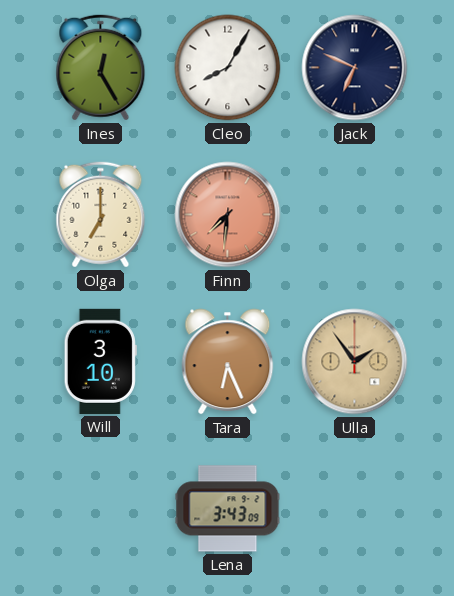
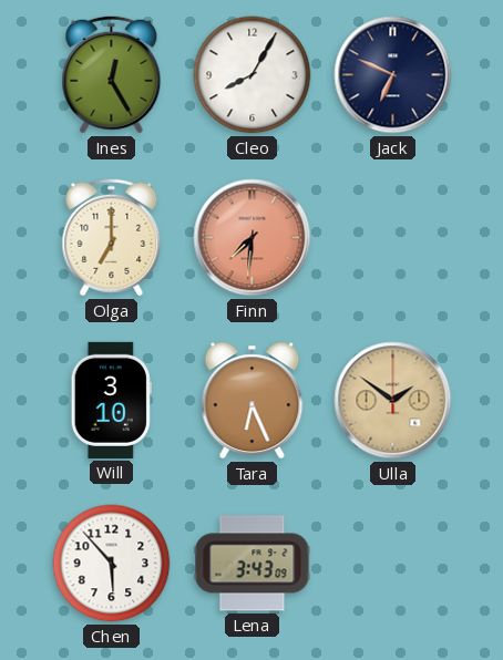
Ulla: 1:54 -> 1:51
Chen: none -> 5:53
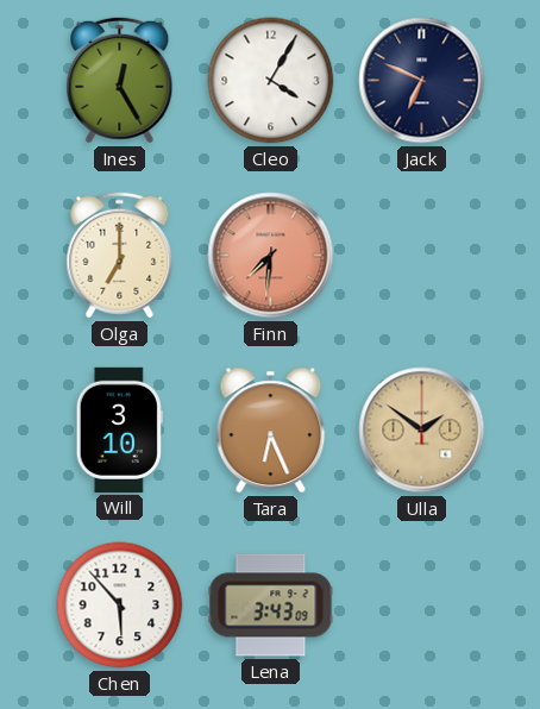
Cleo: 8:05 -> 4:05
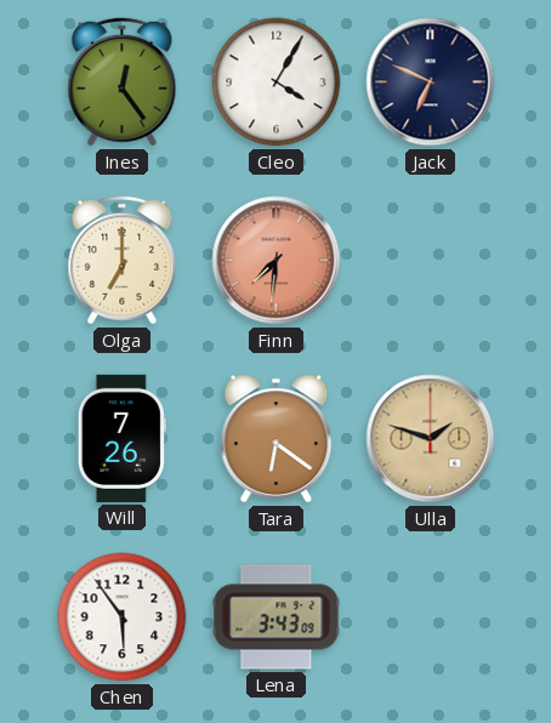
Ines: 12:25 -> 12:24
Will: 3:10 -> 7:26
Tara: 6:26 -> 6:21
Ulla: 1:51 -> 1:48
Chen: 5:53 -> 5:54
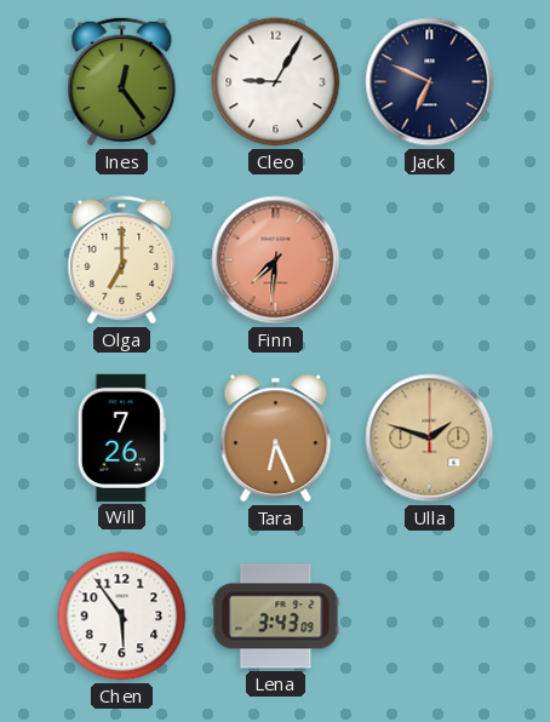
Cleo: 4:05 -> 9:05
Tara: 6:21 -> 6:26
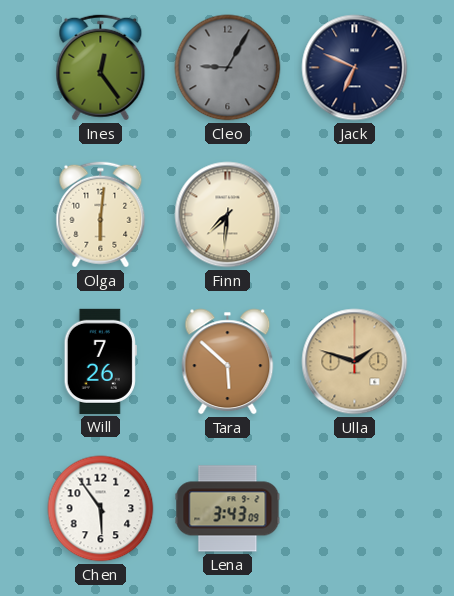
Cleo dial: white -> grey
Olga: 7:00 -> 6:01
Finn dial: salmon -> cream
Tara: 6:26 -> 5:52
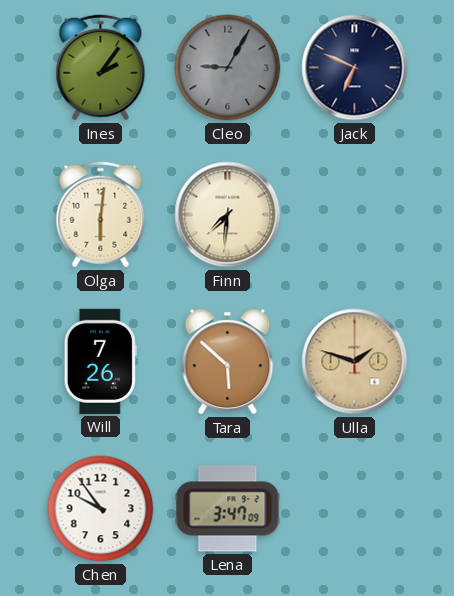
Ines: 12:24 -> 2:06
Chen: 5:54 -> 9:54
Lena: 3:43 -> 3:47
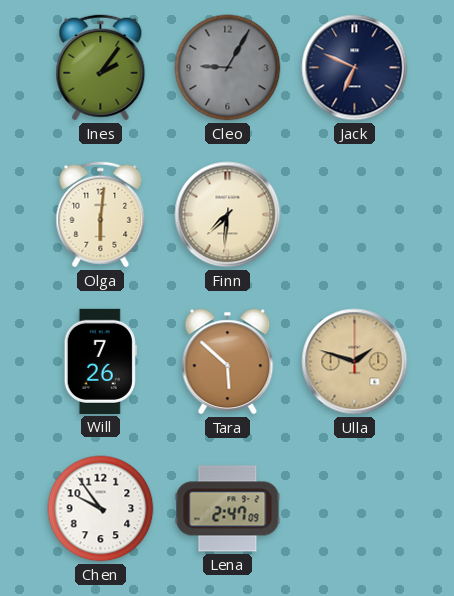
Lena: 3:47 -> 2:47
